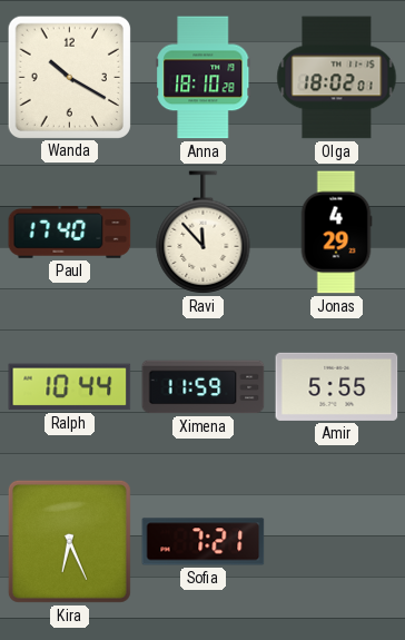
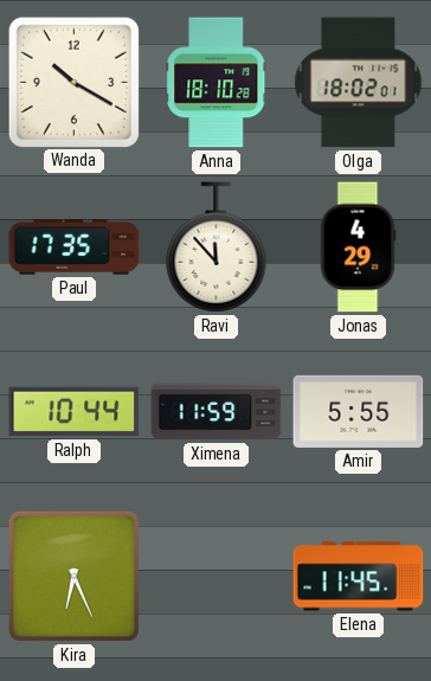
Paul: 17:40 -> 17:35
Sofia: 7:21 -> none
Elena: none -> 11:45
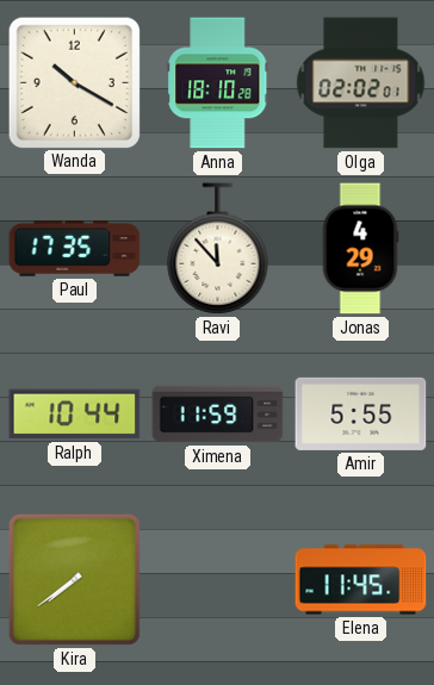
Olga: 18:02 -> 02:02
Kira: 6:26 -> 7:39
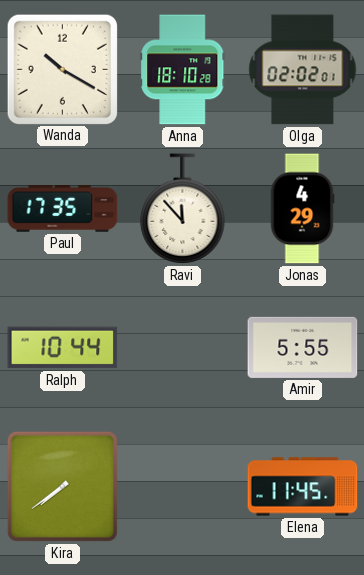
Ximena: 11:59 -> none
